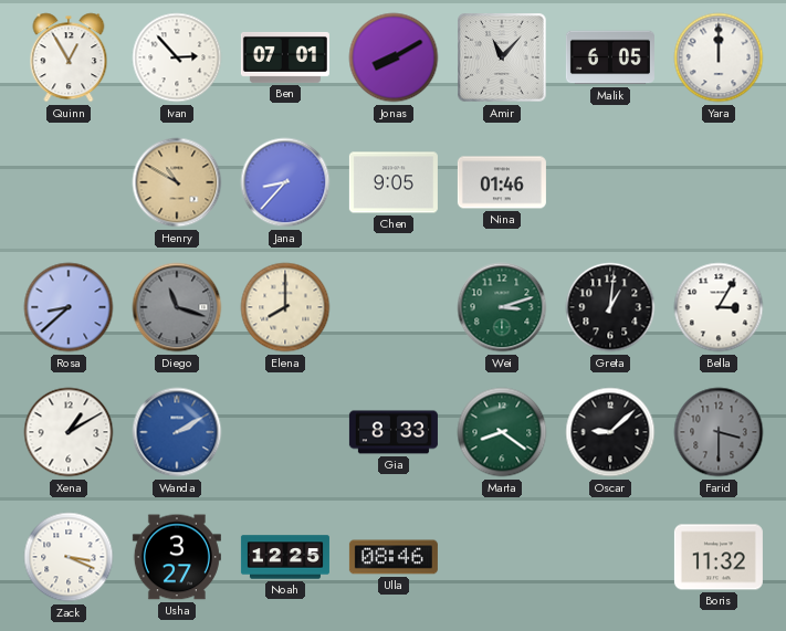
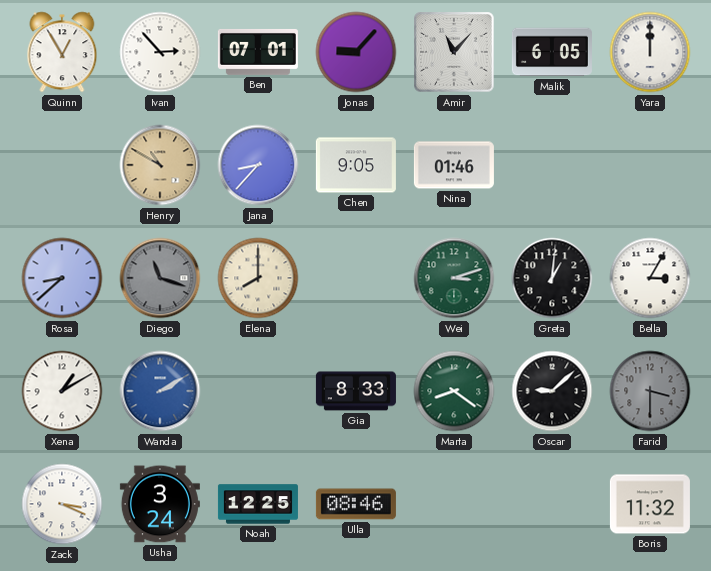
Jonas: 8:10 -> 9:07
Usha: 3:27 -> 3:24
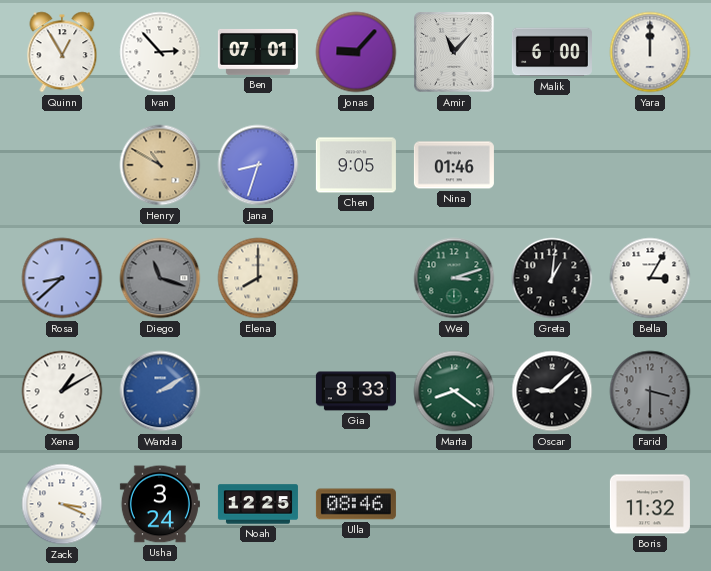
Malik: 6:05 -> 6:00
Jana: 8:37 -> 8:33
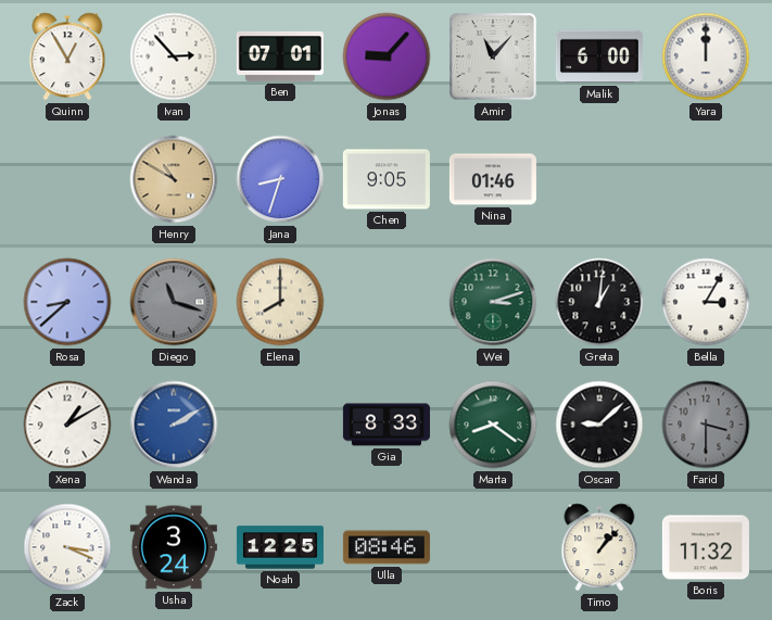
Timo: none -> 1:07
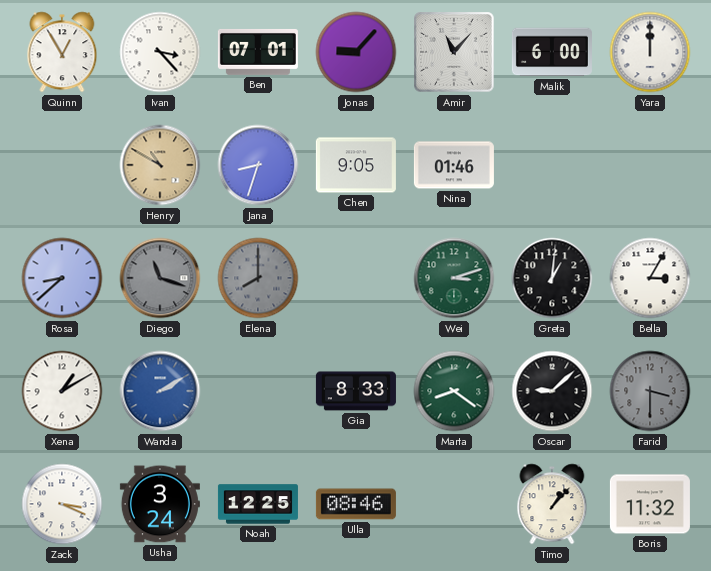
Ivan: 2:53 -> 3:23
Elena dial: cream -> grey
